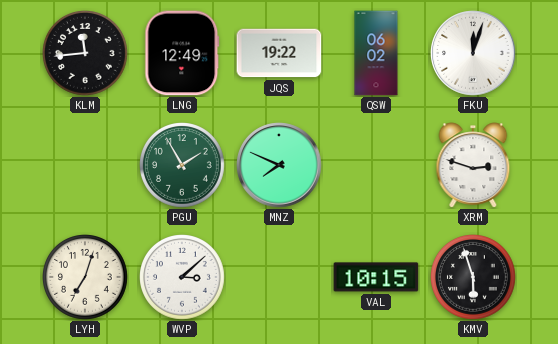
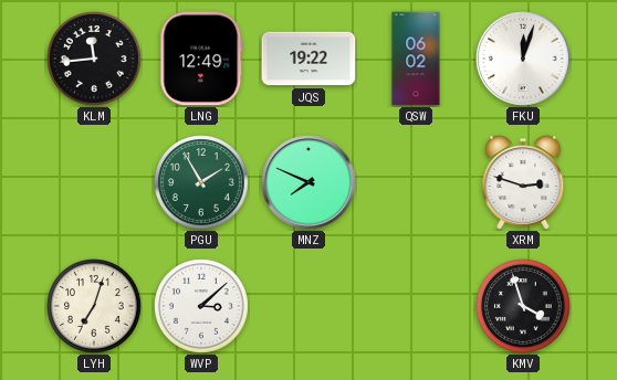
VAL: 10:15 -> none
KMV: 5:57 -> 3:57
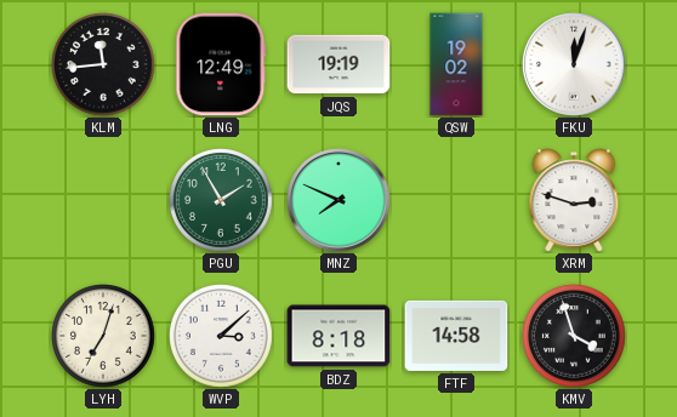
JQS: 19:22 -> 19:19
QSW: 06:02 -> 19:02
BDZ: none -> 8:18
FTF: none -> 14:58
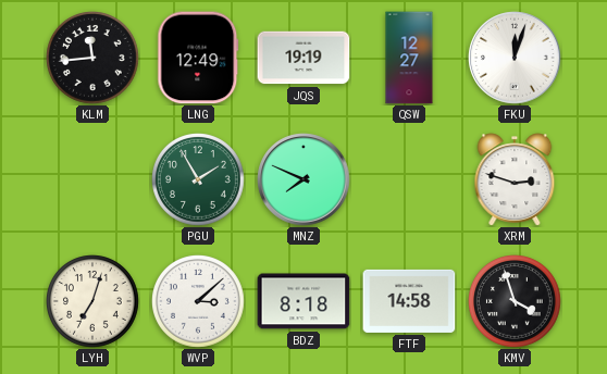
QSW: 19:02 -> 12:27
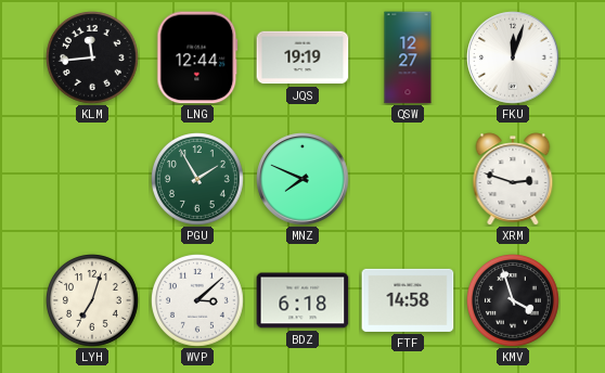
LNG: 12:49 -> 12:44
BDZ: 8:18 -> 6:18
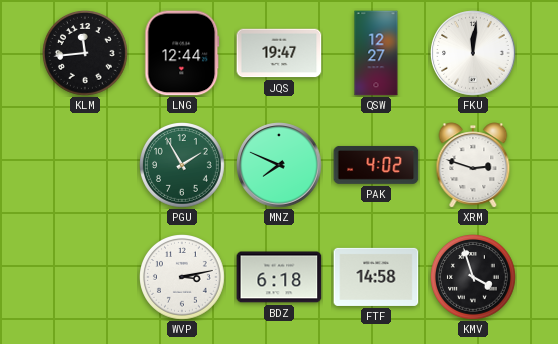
JQS: 19:19 -> 19:47
FKU: 12:03 -> 12:01
PAK: none -> 4:02
LYH: 7:03 -> none
WVP: 3:08 -> 3:13
